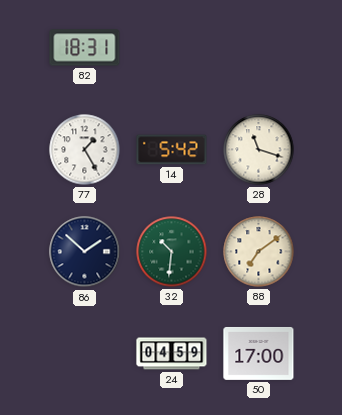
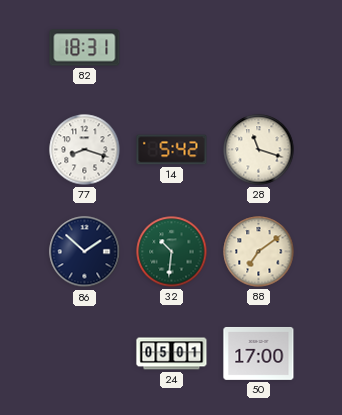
77: 1:25 -> 8:18
24: 04:59 -> 05:01
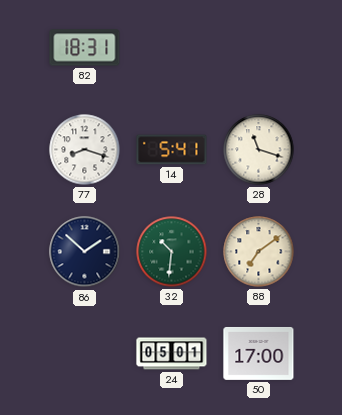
14: 5:42 -> 5:41
